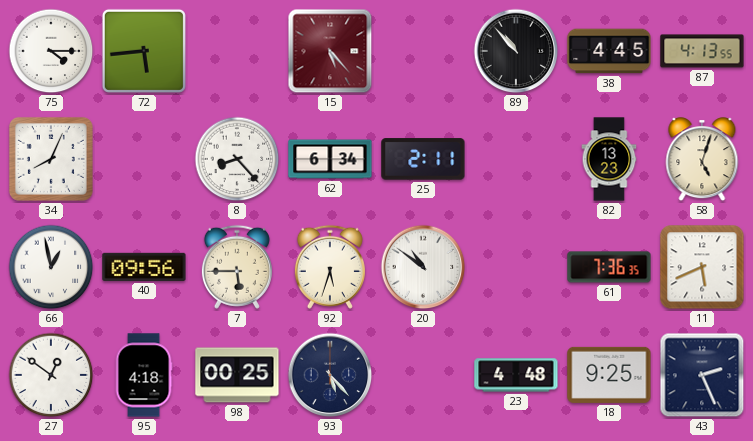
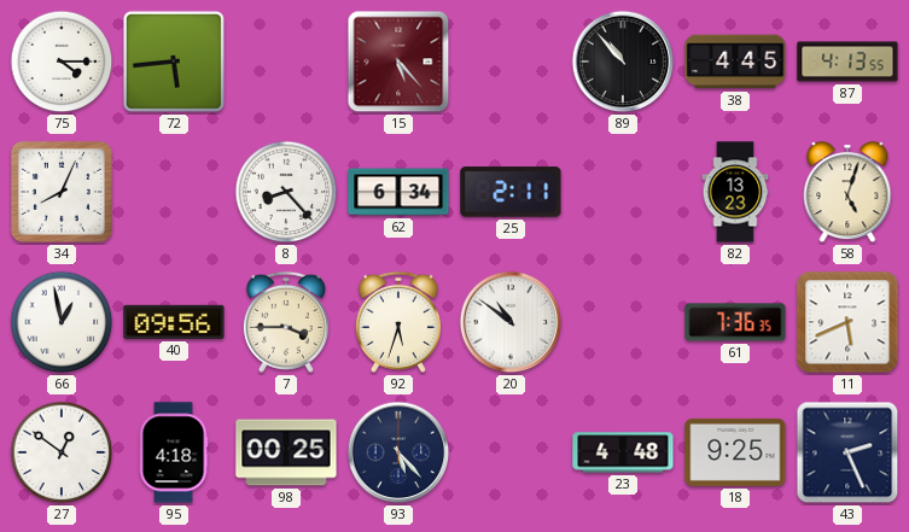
7: 5:45 -> 3:45
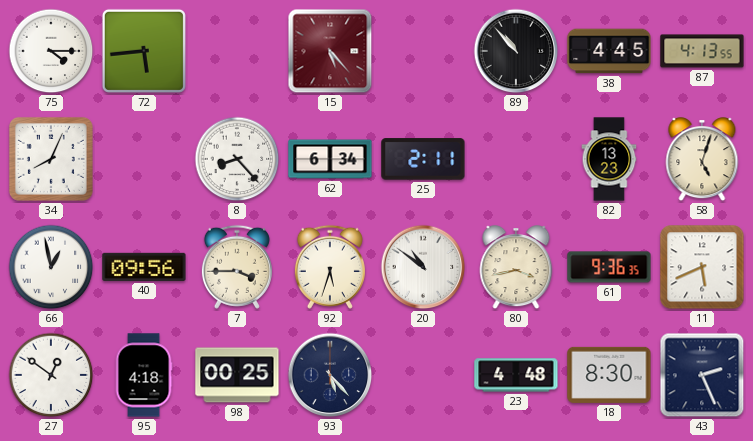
80: none -> 3:43
61: 7:36 -> 9:36
18: 9:25 -> 8:30
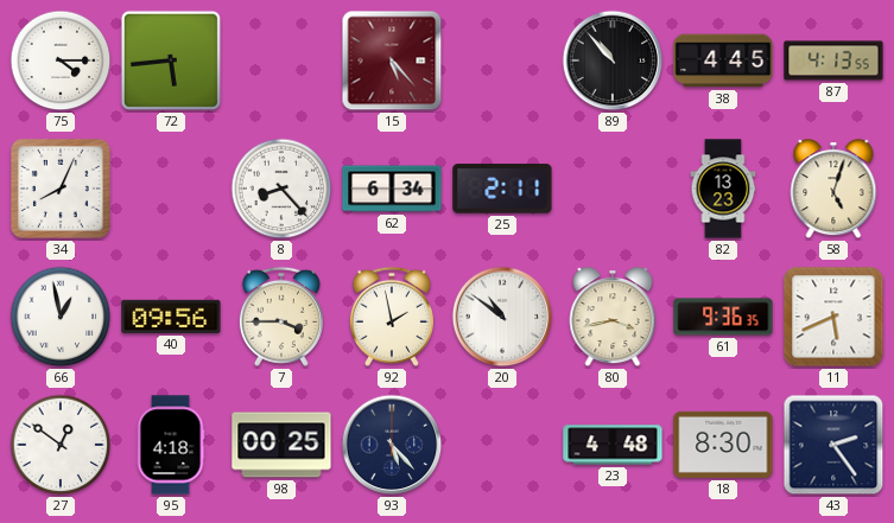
92: 5:33 -> 1:58
43: 2:26 -> 2:24
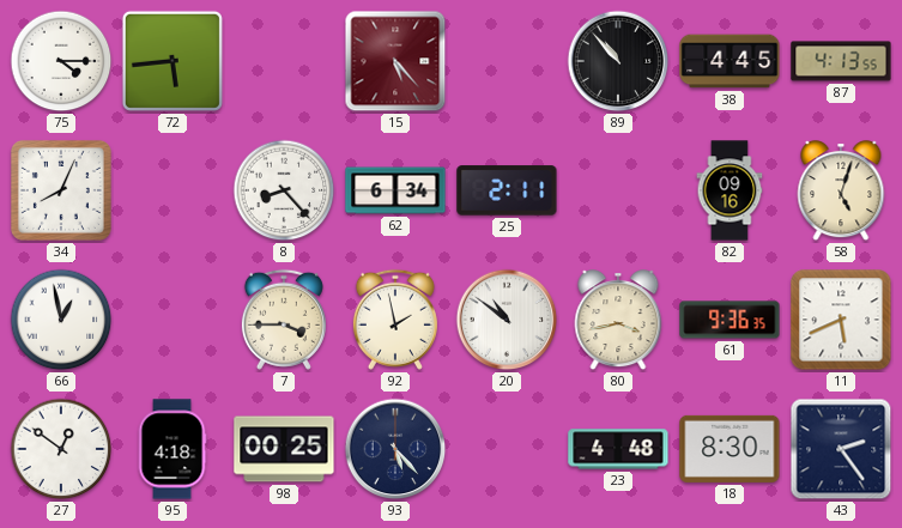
82: 13:23 -> 09:16
40: 09:56 -> none
